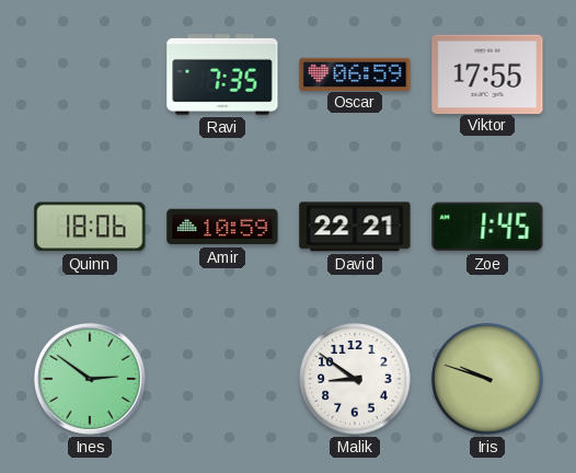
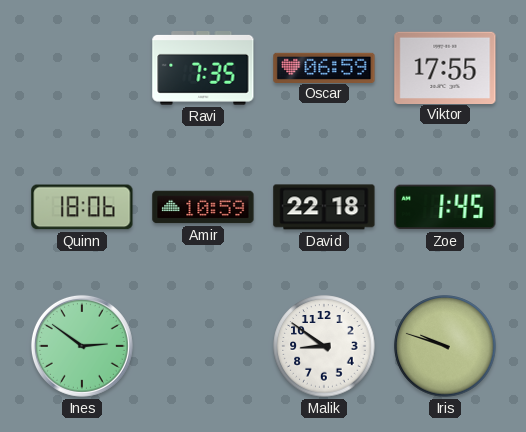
David: 22:21 -> 22:18
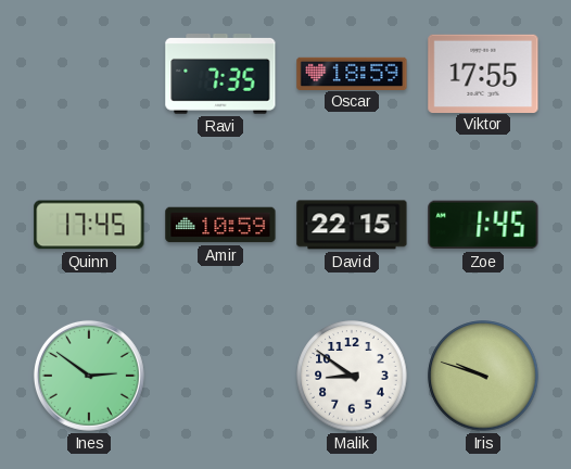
Oscar: 06:59 -> 18:59
Quinn: 18:06 -> 17:45
David: 22:18 -> 22:15
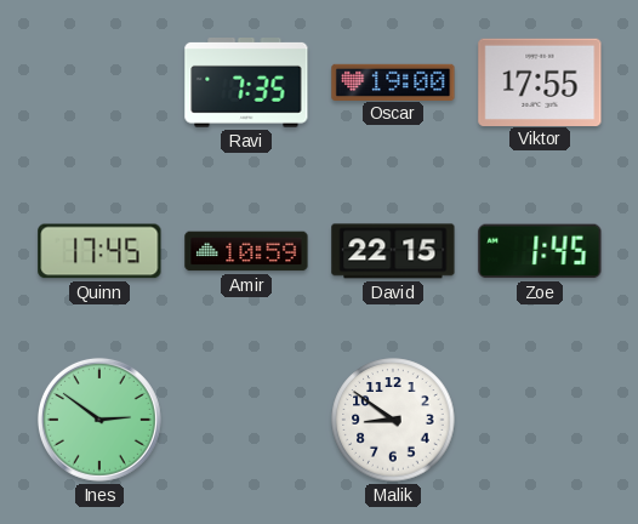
Oscar: 18:59 -> 19:00
Iris: 9:48 -> none
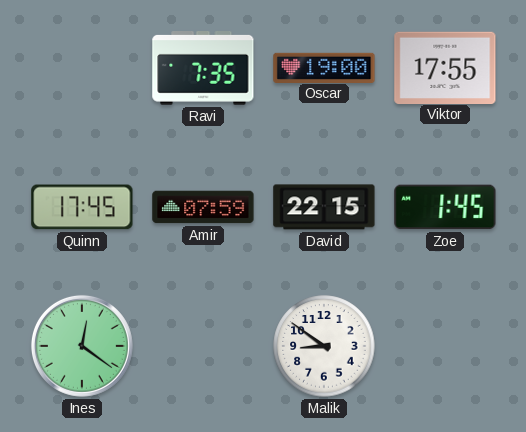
Amir: 10:59 -> 07:59
Ines: 2:51 -> 12:21
